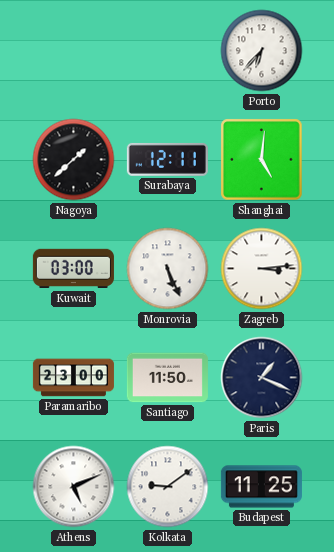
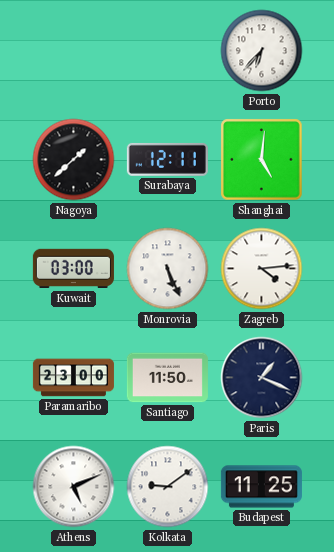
Zagreb: 3:14 -> 4:14
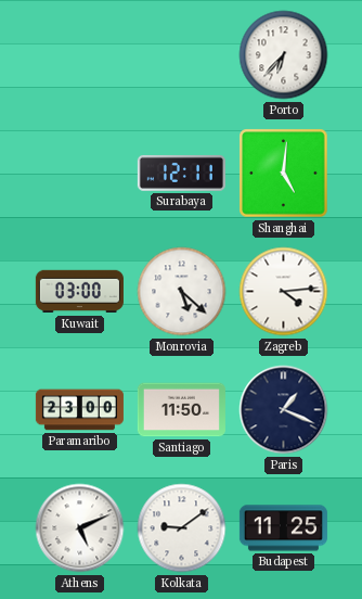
Nagoya: 1:38 -> none
Monrovia: 5:26 -> 5:22
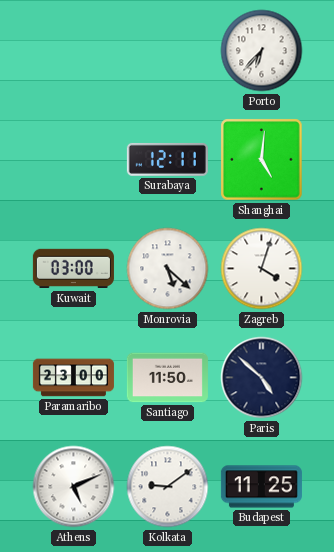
Zagreb: 4:14 -> 4:03
Paris: 1:19 -> 4:52
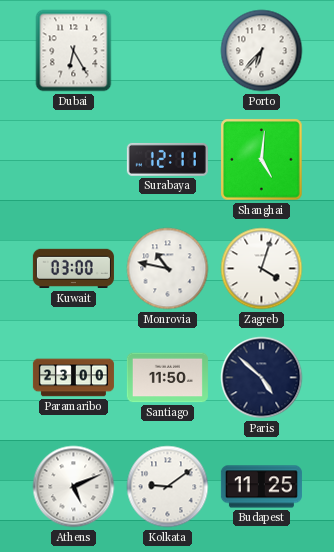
Dubai: none -> 6:25
Monrovia: 5:22 -> 10:47
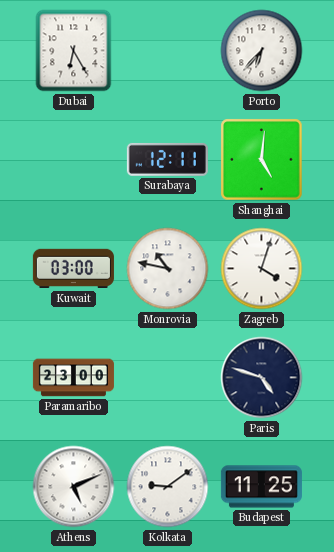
Santiago: 11:50 -> none
Paris: 4:52 -> 4:48
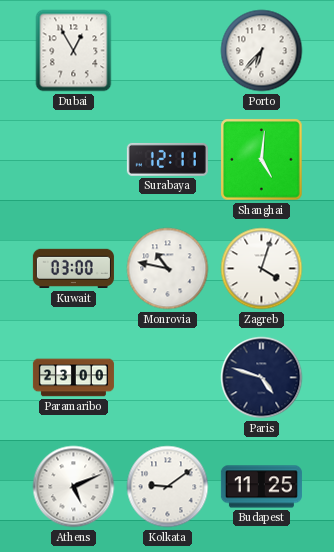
Dubai: 6:25 -> 12:55
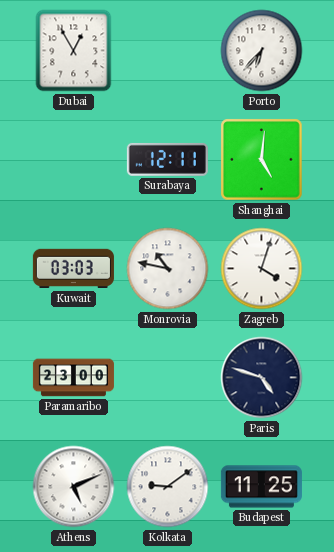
Kuwait: 03:00 -> 03:03
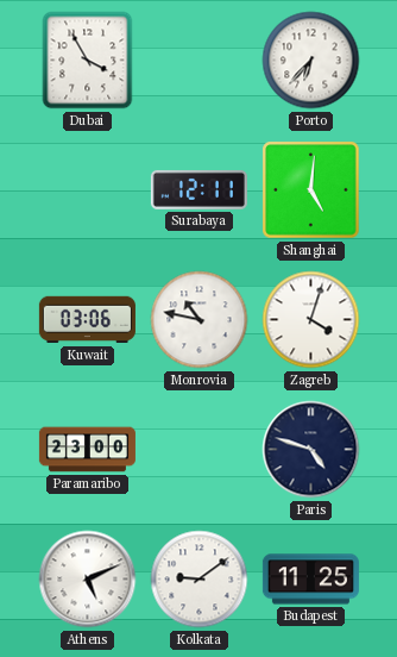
Dubai: 12:55 -> 3:55
Kuwait: 03:03 -> 03:06
